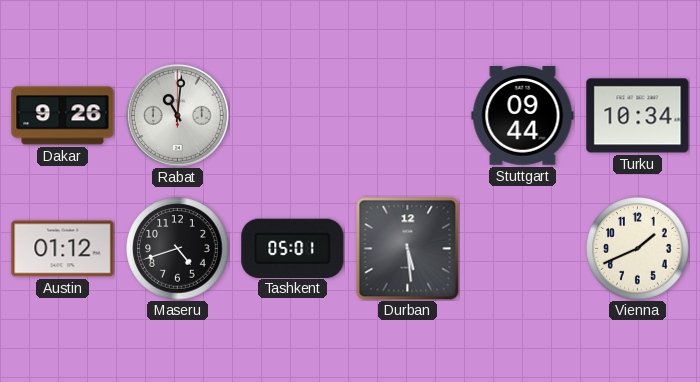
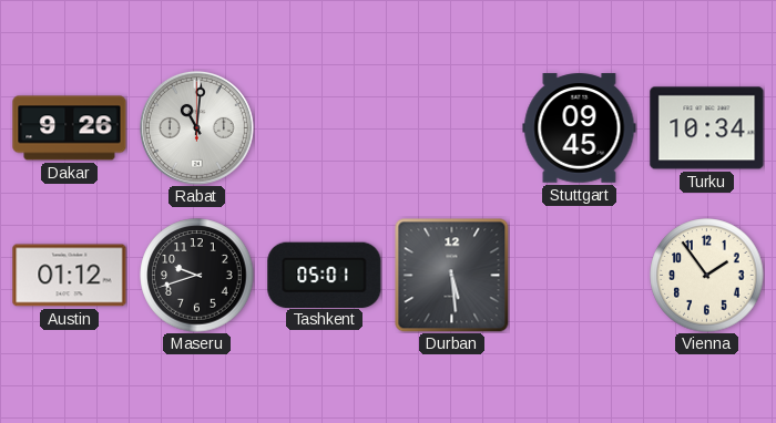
Stuttgart: 09:44 -> 09:45
Maseru: 4:42 -> 9:42
Vienna: 1:41 -> 1:54
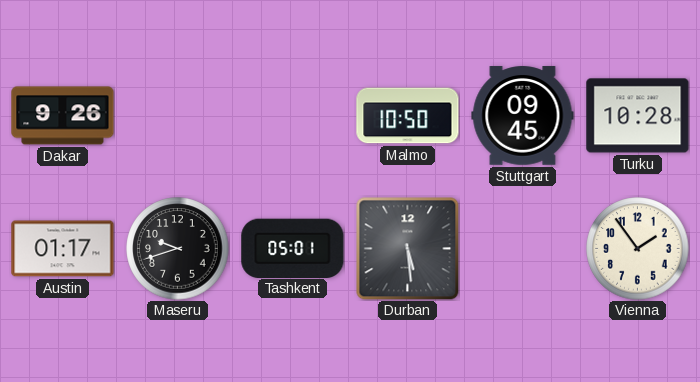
Rabat: 11:01 -> none
Malmo: none -> 10:50
Turku: 10:34 -> 10:28
Austin: 01:12 -> 01:17
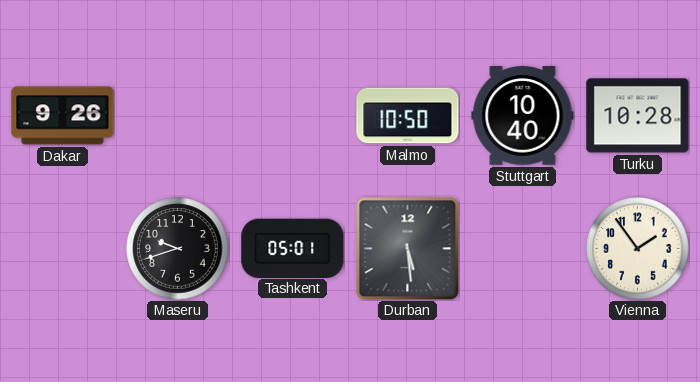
Stuttgart: 09:45 -> 10:40
Austin: 01:17 -> none
